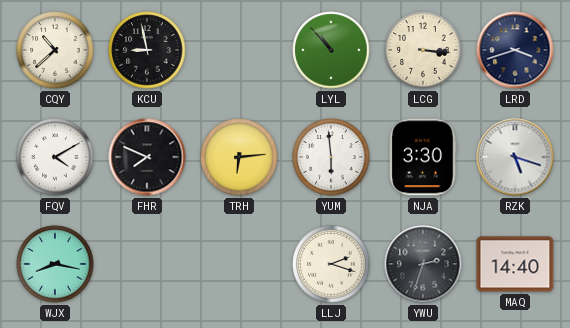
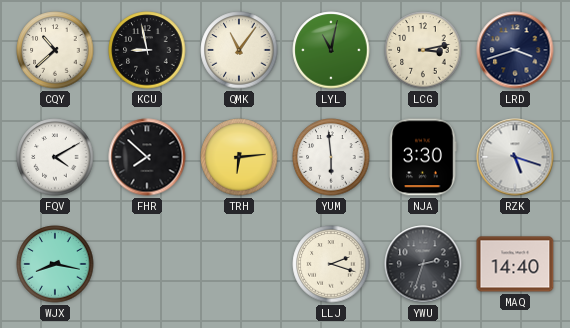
QMK: none -> 11:06
LYL: 10:53 -> 11:02
LCG: 3:16 -> 3:13
FHR: 7:49 -> 7:52
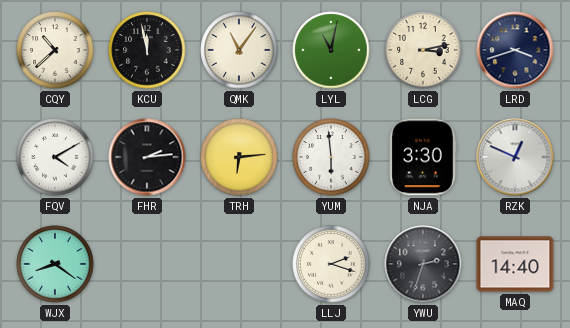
KCU: 8:58 -> 11:58
FHR: 7:52 -> 2:14
RZK: 5:18 -> 12:49
WJX: 8:17 -> 8:21
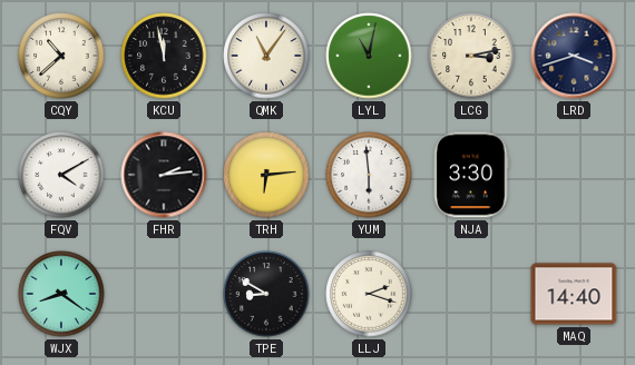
RZK: 12:49 -> none
TPE: none -> 8:50
YWU: 2:33 -> none
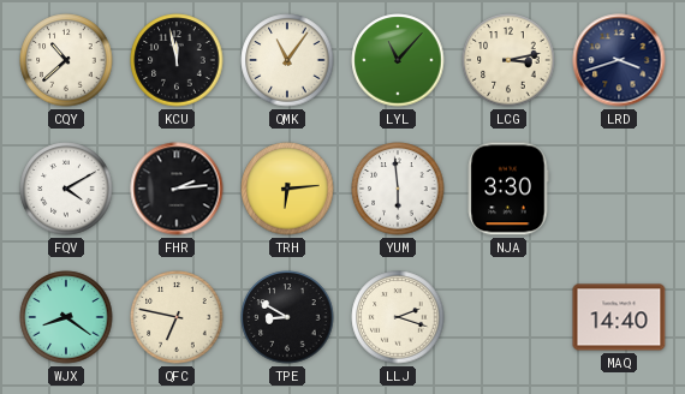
LYL: 11:02 -> 11:07
QFC: none -> 6:47
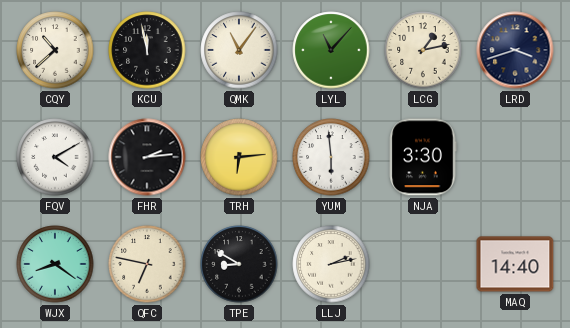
LCG: 3:13 -> 1:13
LLJ: 2:18 -> 2:13
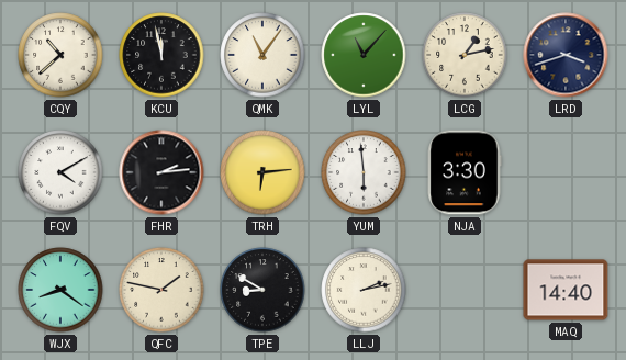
QFC: 6:47 -> 1:47
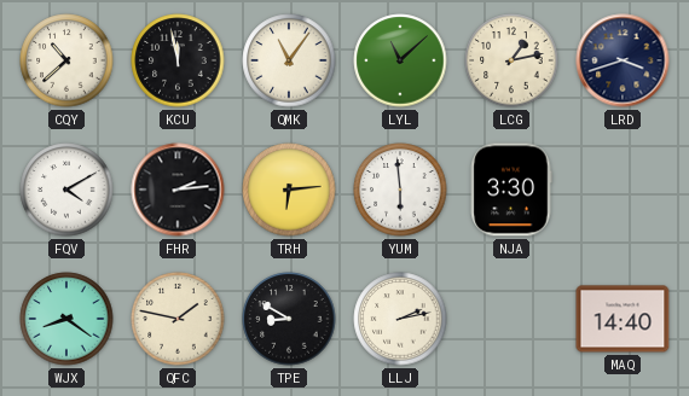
LYL: 11:07 -> 11:08
